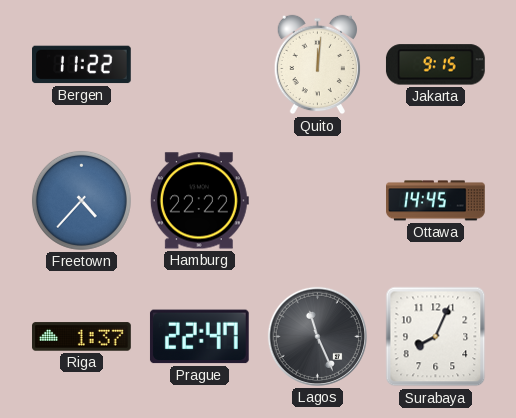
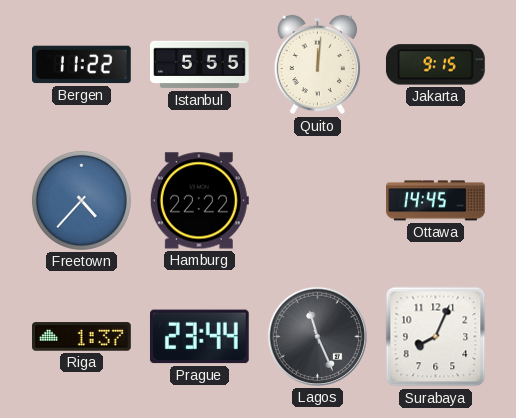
Istanbul: none -> 5:55
Prague: 22:47 -> 23:44
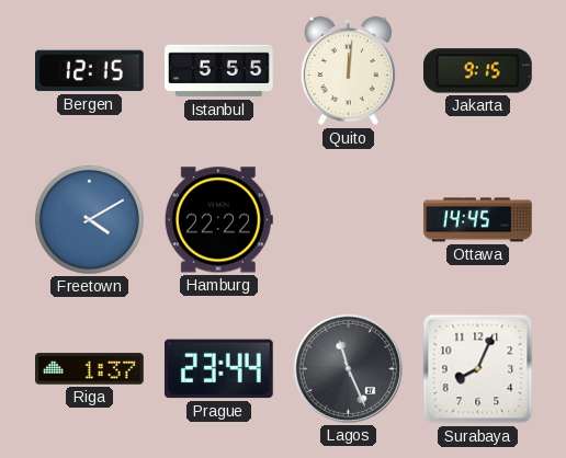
Bergen: 11:22 -> 12:15
Freetown: 4:37 -> 4:10
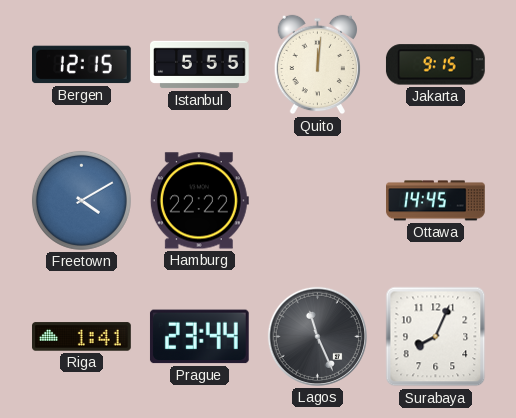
Riga: 1:37 -> 1:41
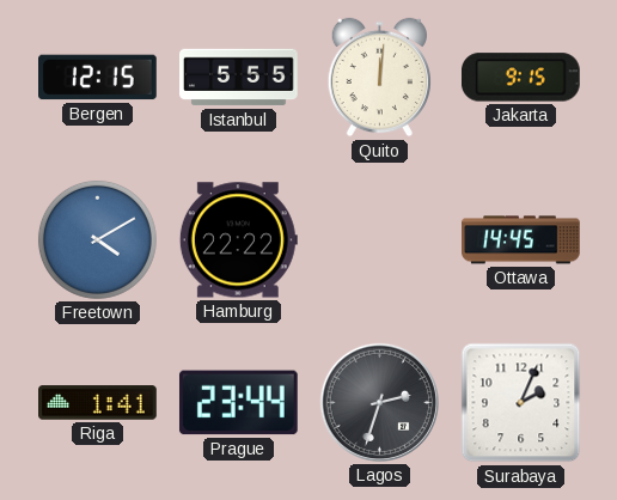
Lagos: 11:26 -> 2:33
Surabaya: 8:04 -> 2:04
